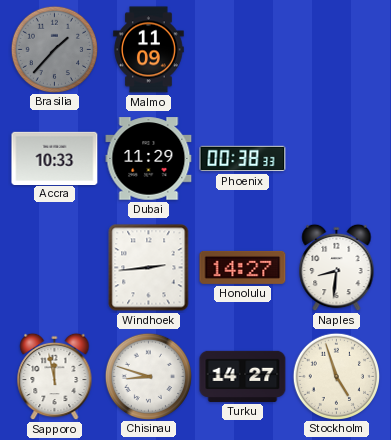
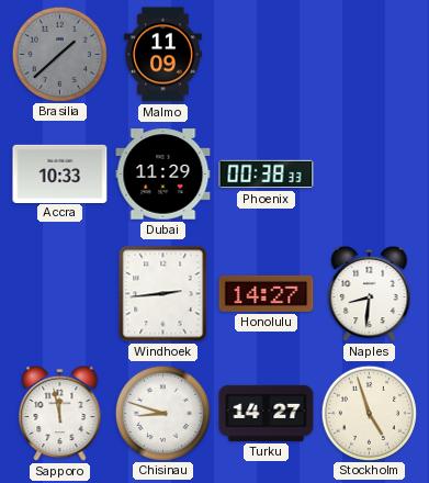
Brasilia: 1:37 -> 1:38
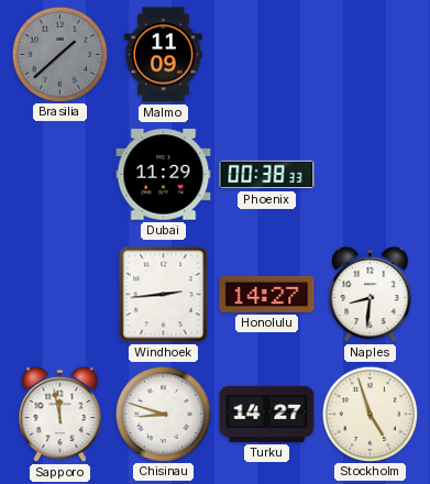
Accra: 10:33 -> none
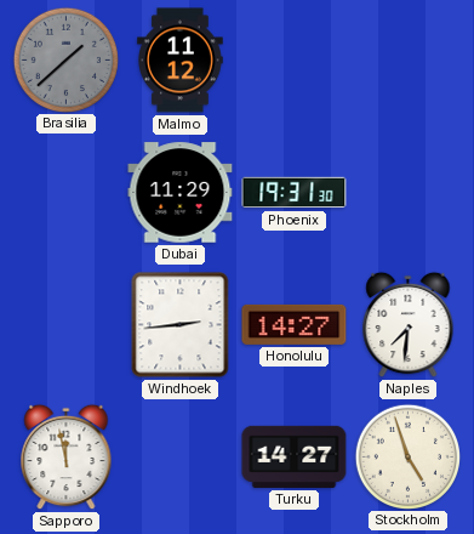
Malmo: 11:09 -> 11:12
Phoenix: 00:38 -> 19:31
Naples: 8:31 -> 7:31
Chisinau: 8:48 -> none
